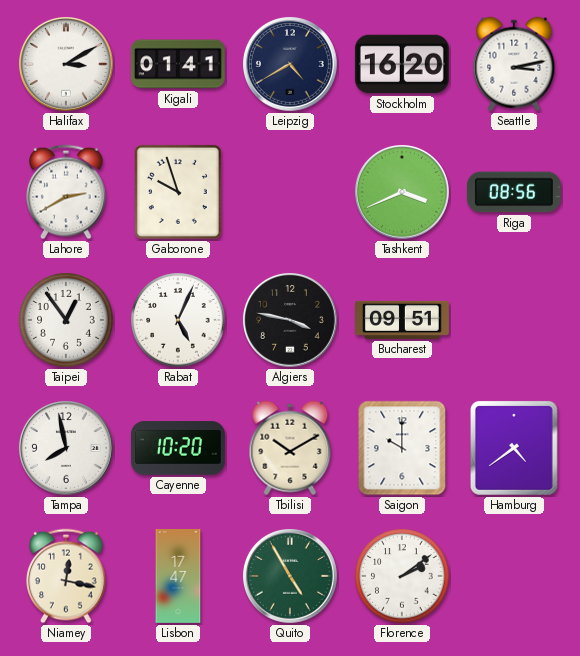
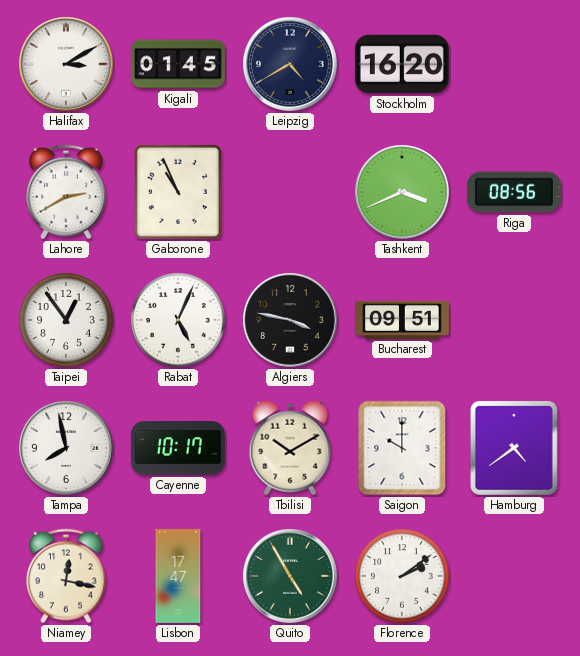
Kigali: 01:41 -> 01:45
Seattle: 3:13 -> none
Gaborone: 9:57 -> 10:56
Cayenne: 10:20 -> 10:17
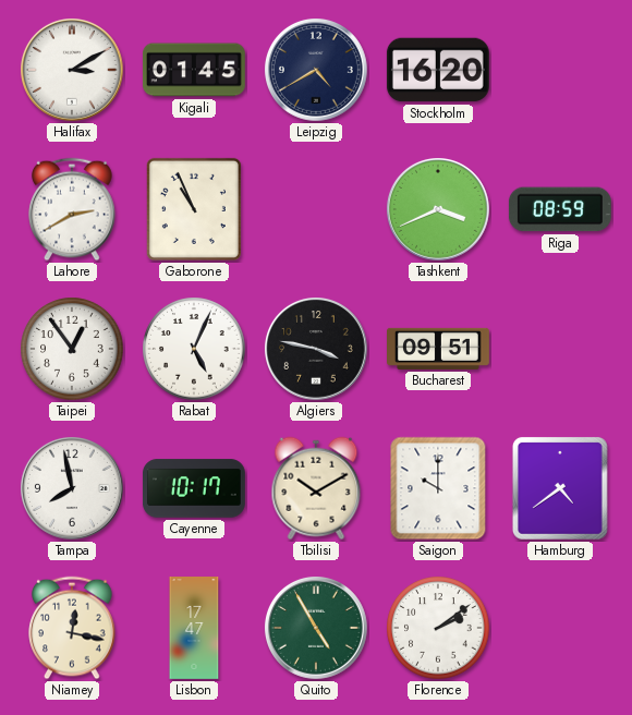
Riga: 08:56 -> 08:59
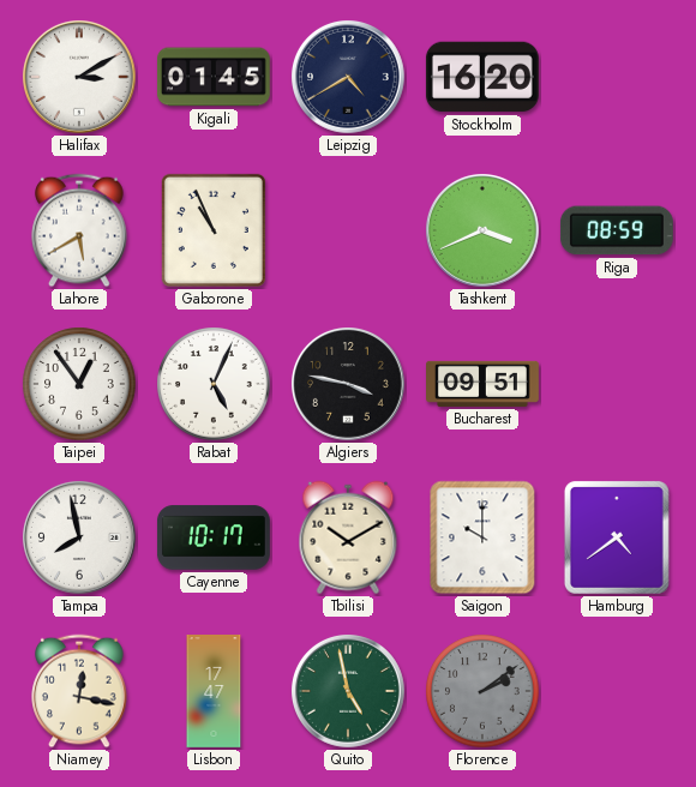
Lahore: 2:40 -> 5:40
Quito: 4:55 -> 4:58
Florence dial: white -> grey
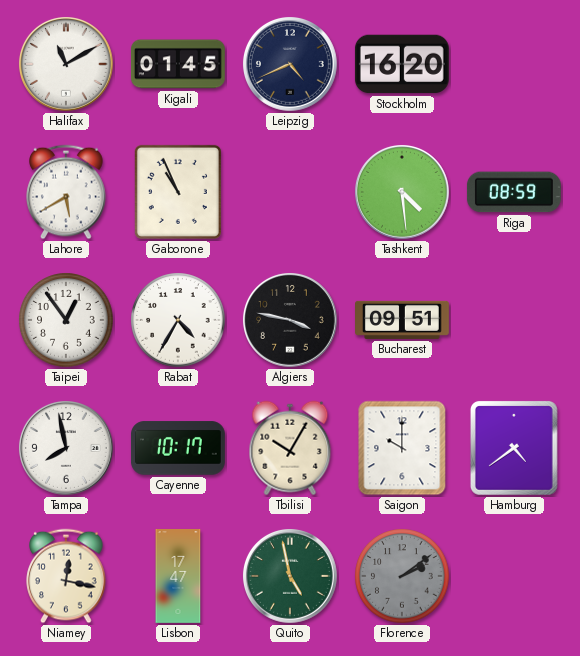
Halifax: 3:10 -> 11:10
Leipzig: 4:40 -> 4:41
Tashkent: 3:41 -> 4:29
Rabat: 5:04 -> 4:35
Tbilisi: 10:10 -> 10:05
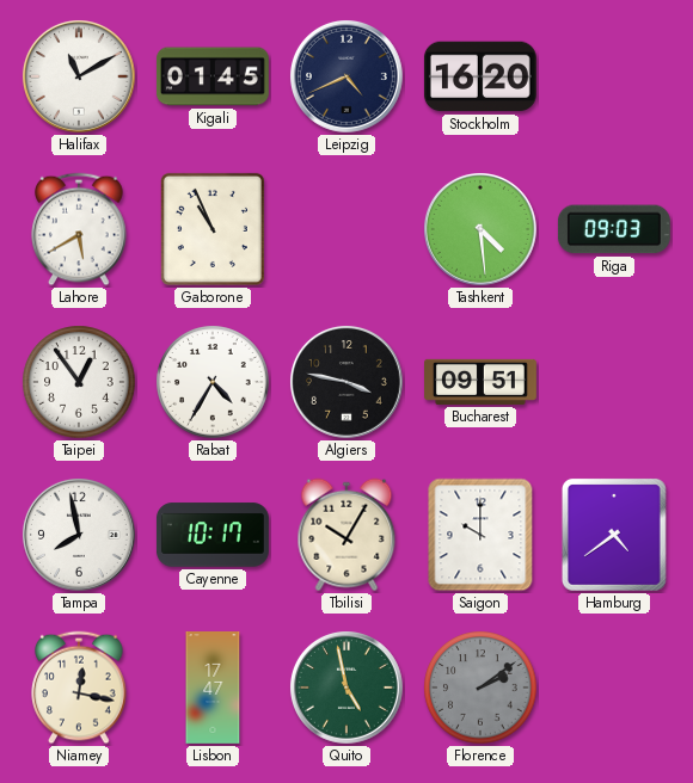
Riga: 08:59 -> 09:03
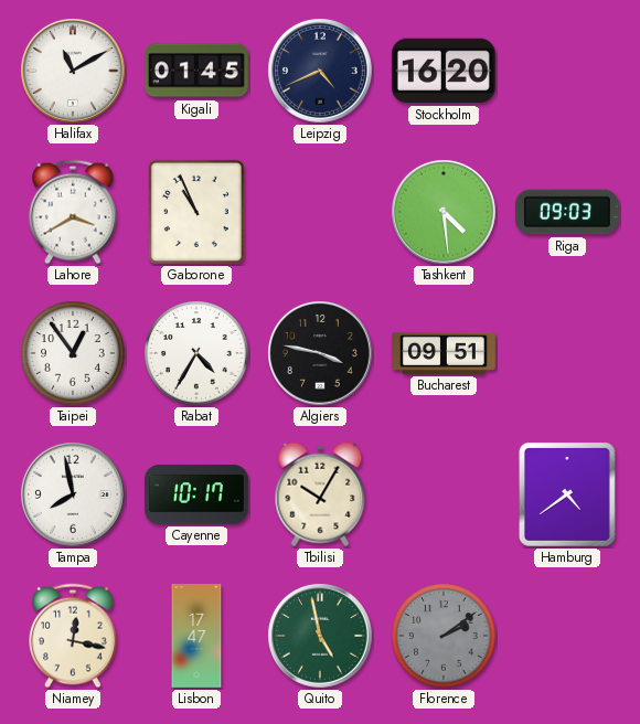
Lahore: 5:40 -> 3:40
Saigon: 10:00 -> none
